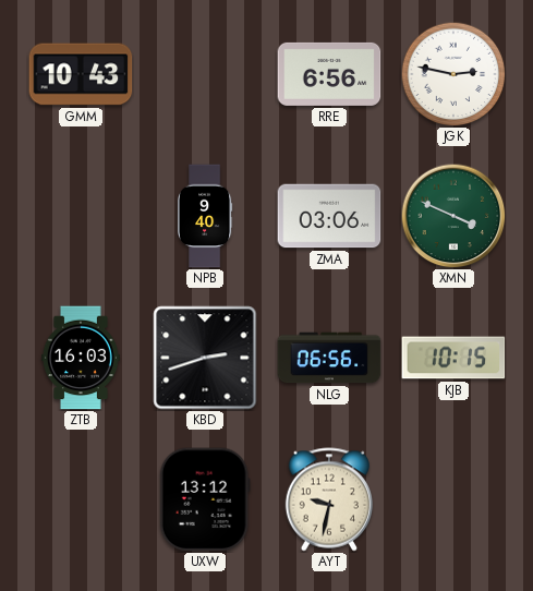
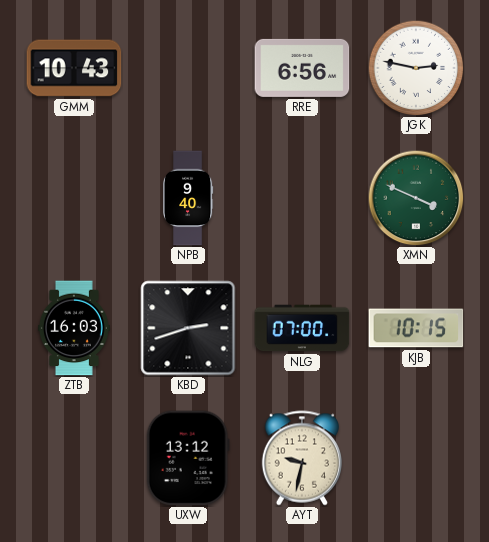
ZMA: 03:06 -> none
NLG: 06:56 -> 07:00
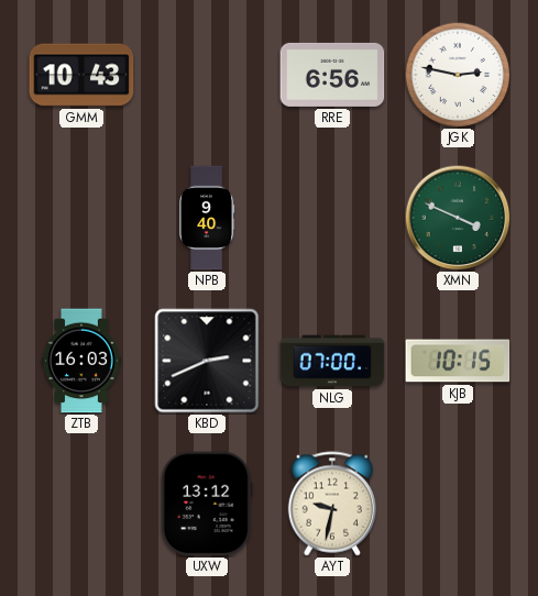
KBD: 2:42 -> 2:41
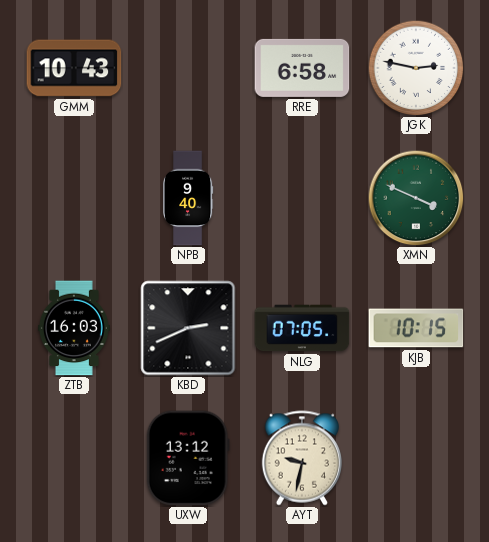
RRE: 6:56 -> 6:58
NLG: 07:00 -> 07:05
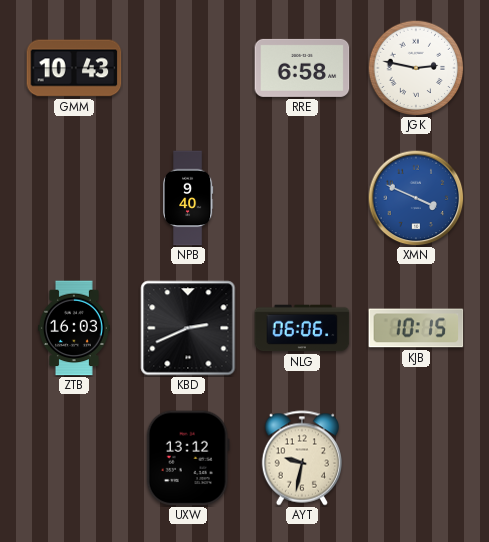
XMN dial: green -> blue
NLG: 07:05 -> 06:06
